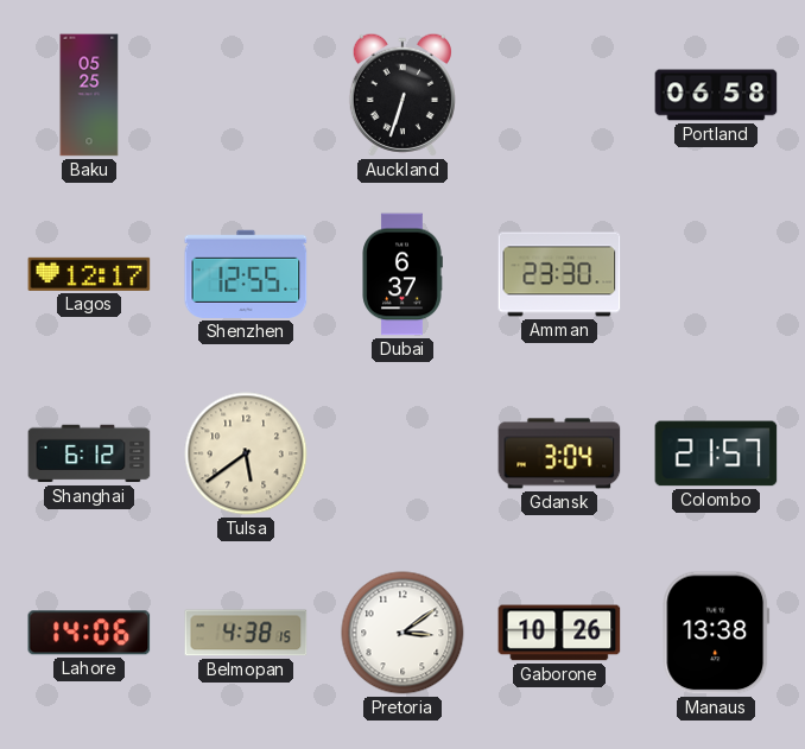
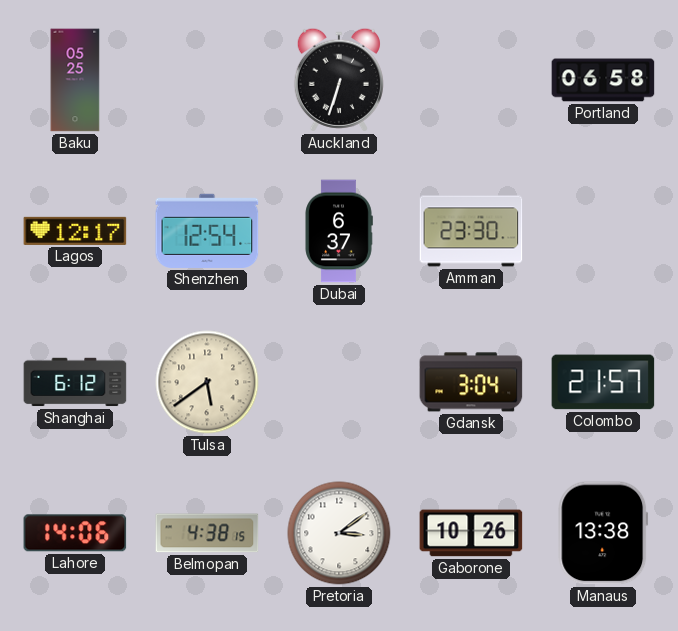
Shenzhen: 12:55 -> 12:54
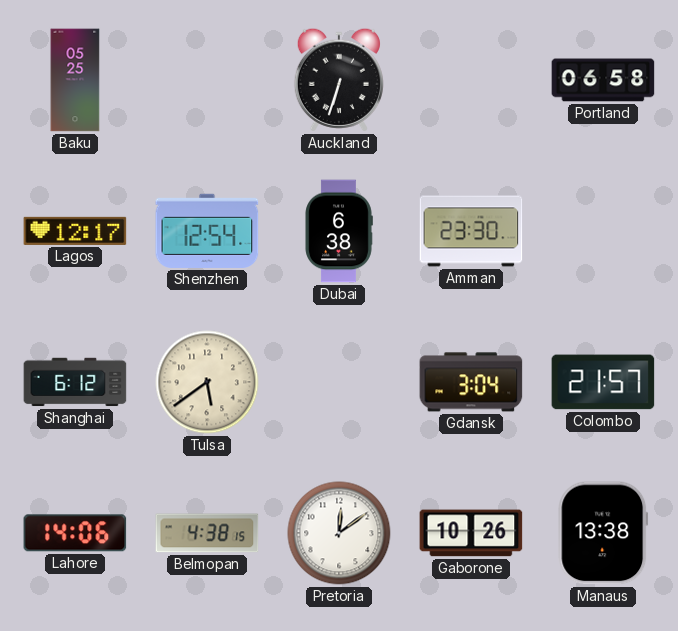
Dubai: 6:37 -> 6:38
Pretoria: 3:09 -> 12:09
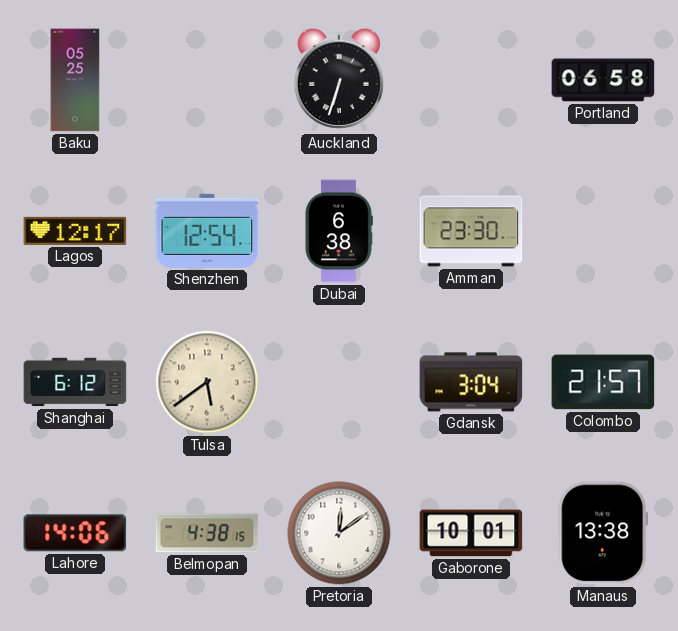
Gaborone: 10:26 -> 10:01
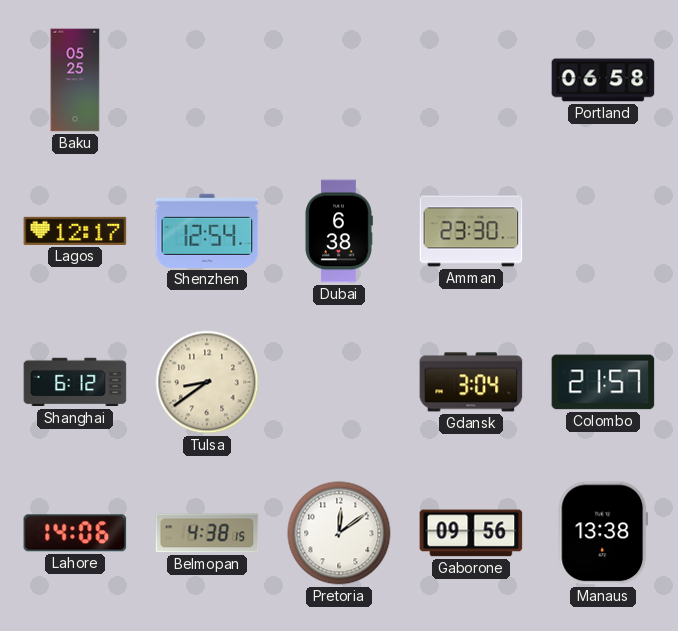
Auckland: 6:33 -> none
Tulsa: 5:39 -> 8:39
Gaborone: 10:01 -> 09:56
